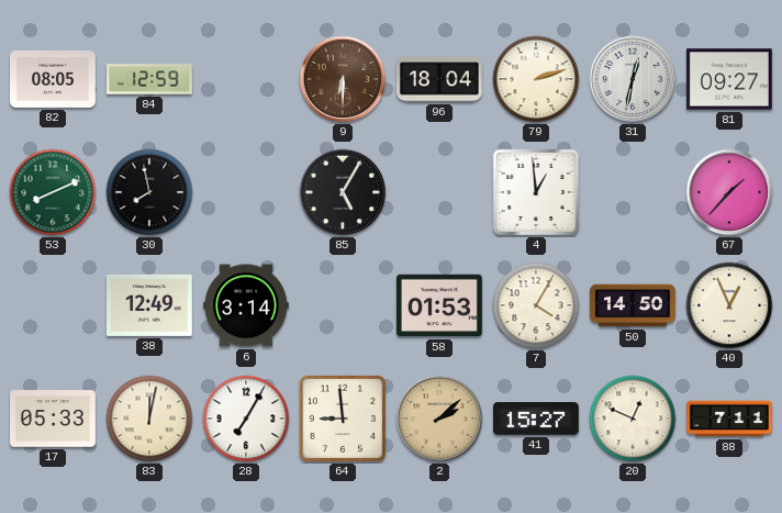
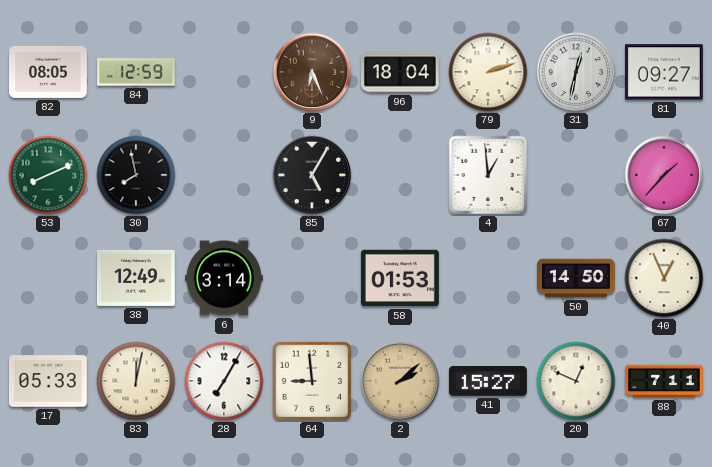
9: 6:30 -> 6:26
7: 4:05 -> none
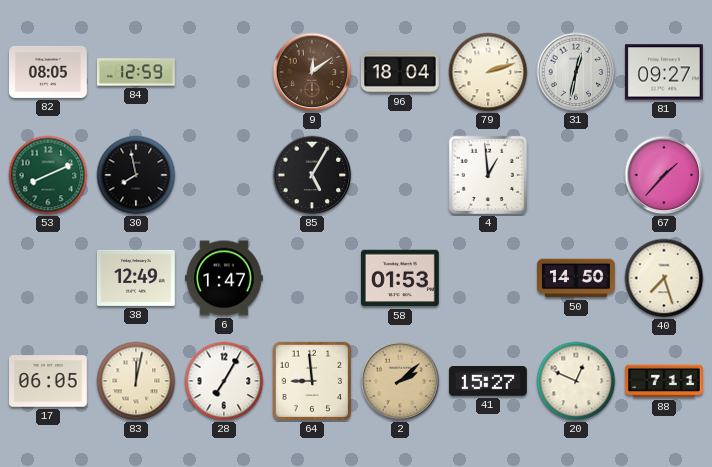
9: 6:26 -> 12:09
6: 3:14 -> 1:47
40: 12:56 -> 7:27
17: 05:33 -> 06:05
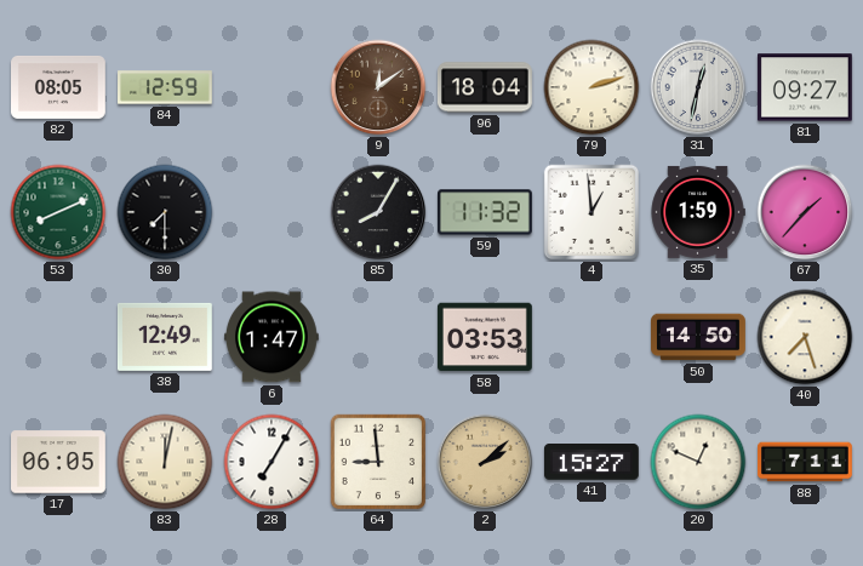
30: 7:58 -> 7:30
85: 5:05 -> 8:05
59: none -> 11:32
35: none -> 1:59
58: 01:53 -> 03:53
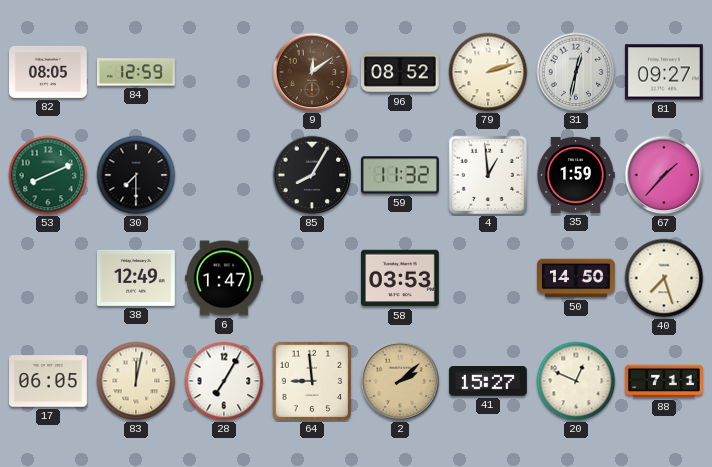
96: 18:04 -> 08:52
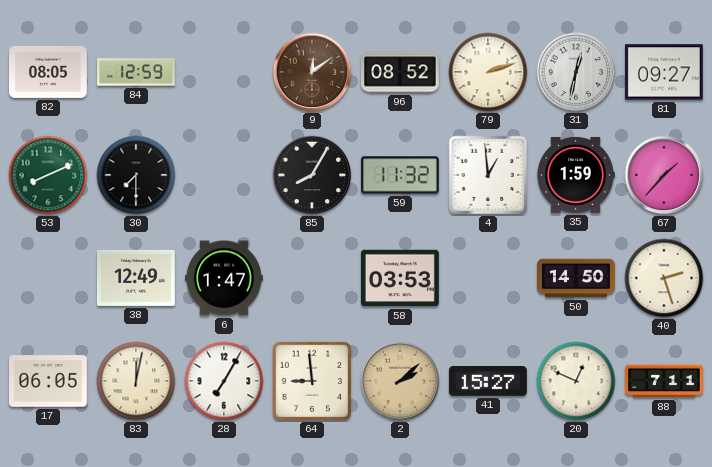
40: 7:27 -> 2:27
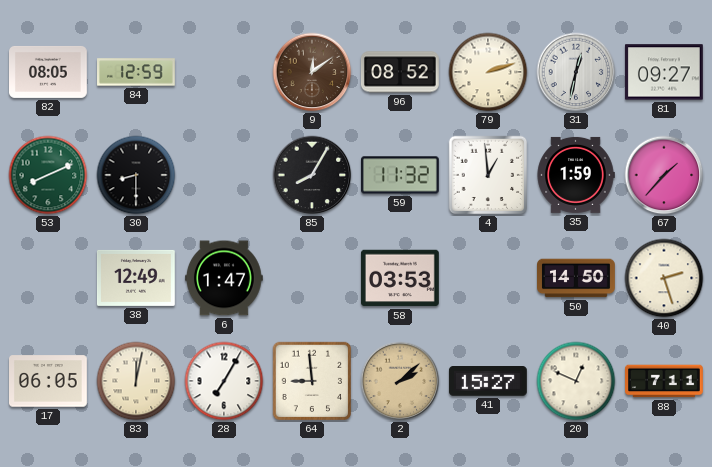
30: 7:30 -> 8:30
